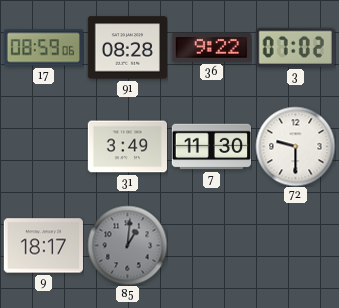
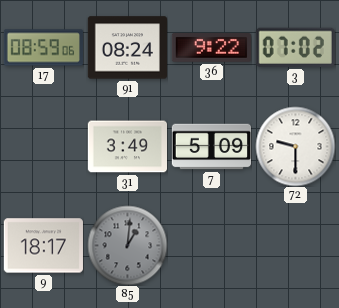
91: 08:28 -> 08:24
7: 11:30 -> 5:09
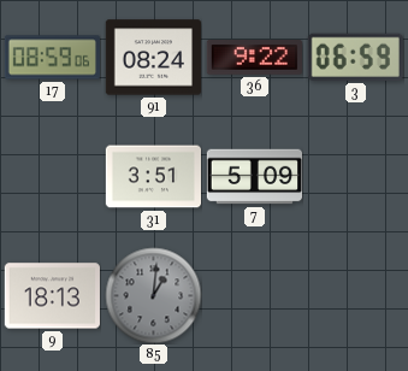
3: 07:02 -> 06:59
31: 3:49 -> 3:51
72: 9:30 -> none
9: 18:17 -> 18:13
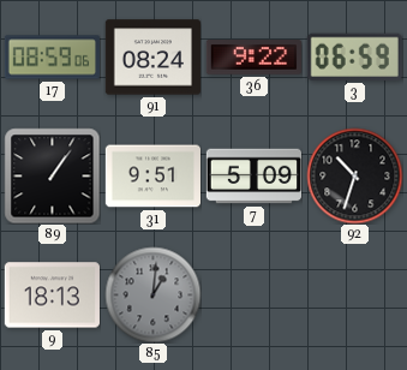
89: none -> 1:06
31: 3:51 -> 9:51
92: none -> 10:33
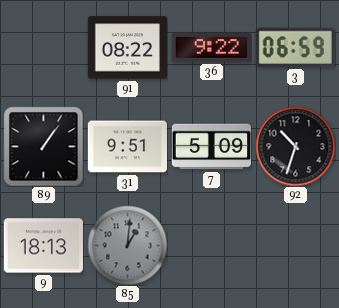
17: 08:59 -> none
91: 08:24 -> 08:22
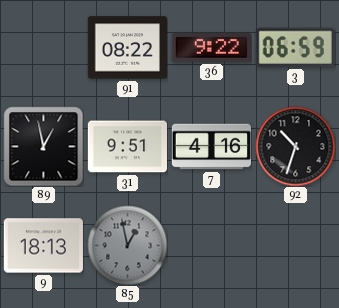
89: 1:06 -> 12:58
7: 5:09 -> 4:16
85: 1:01 -> 12:58
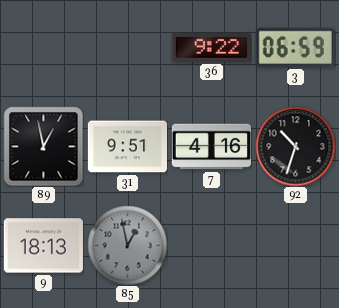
91: 08:22 -> none
